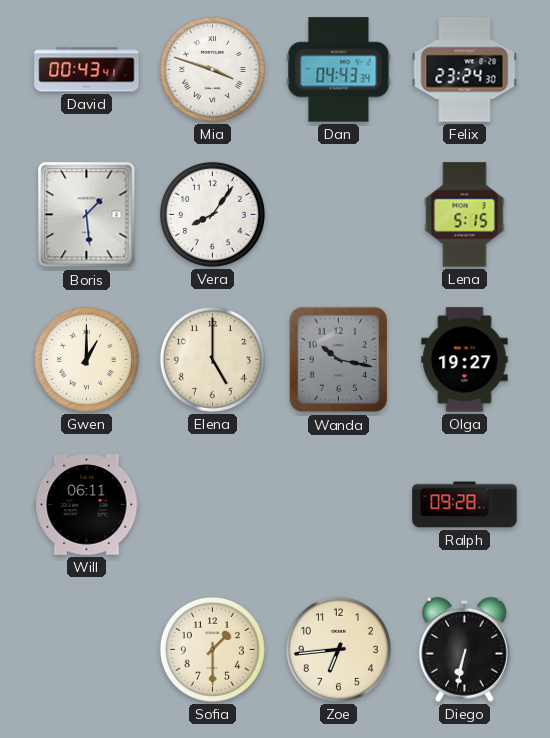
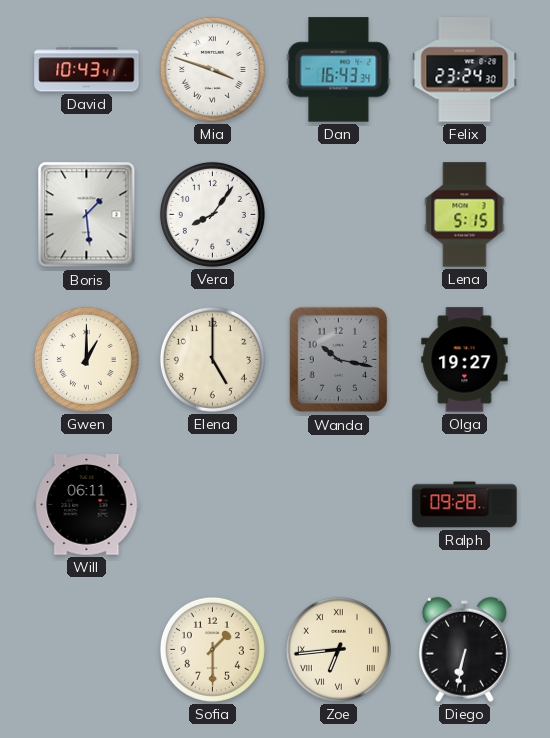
David: 00:43 -> 10:43
Dan: 04:43 -> 16:43
Zoe numerals: Arabic -> Roman
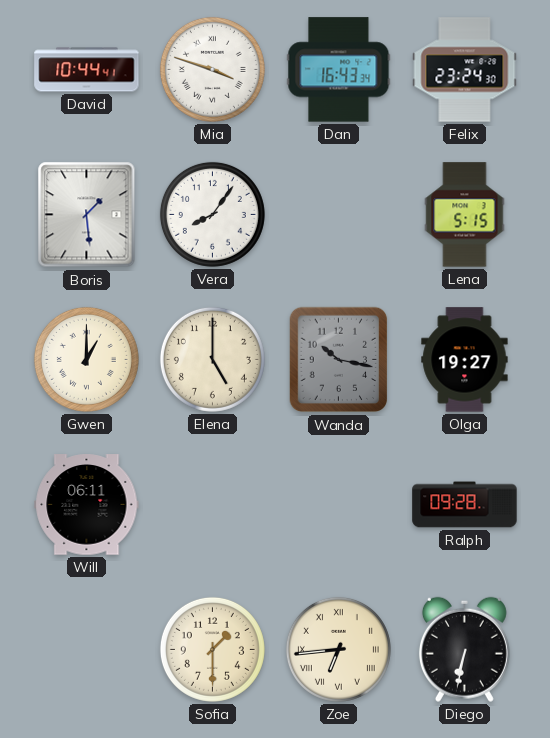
David: 10:43 -> 10:44
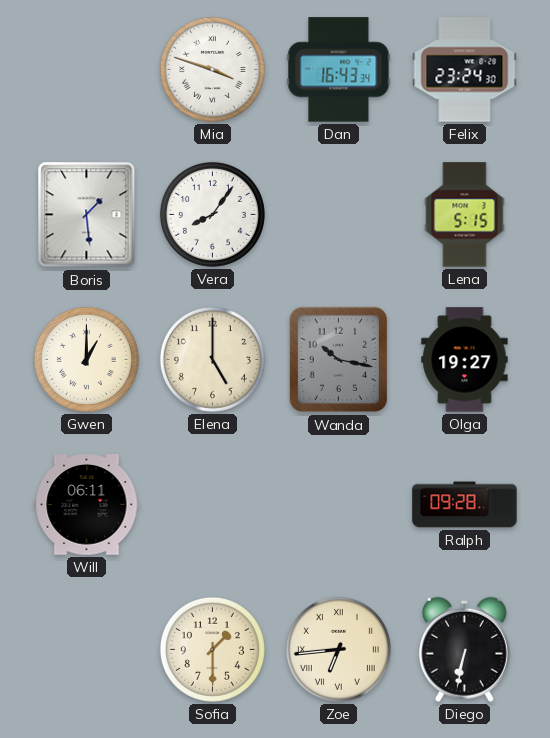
David: 10:44 -> none
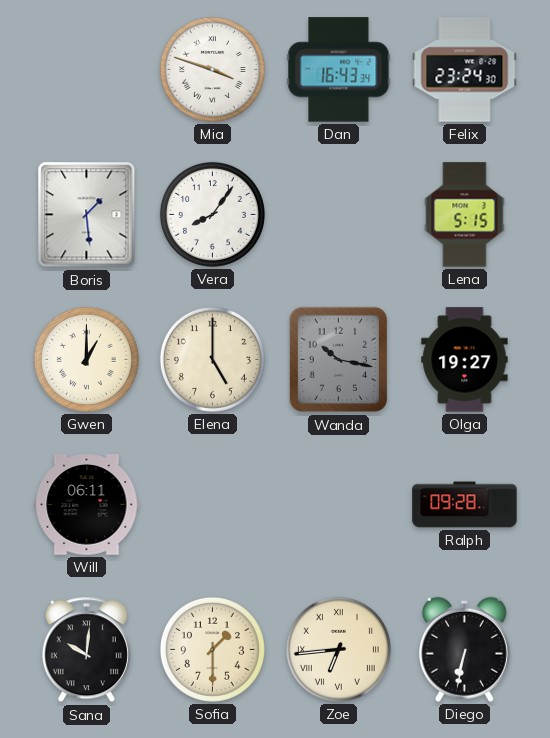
Sana: none -> 10:01
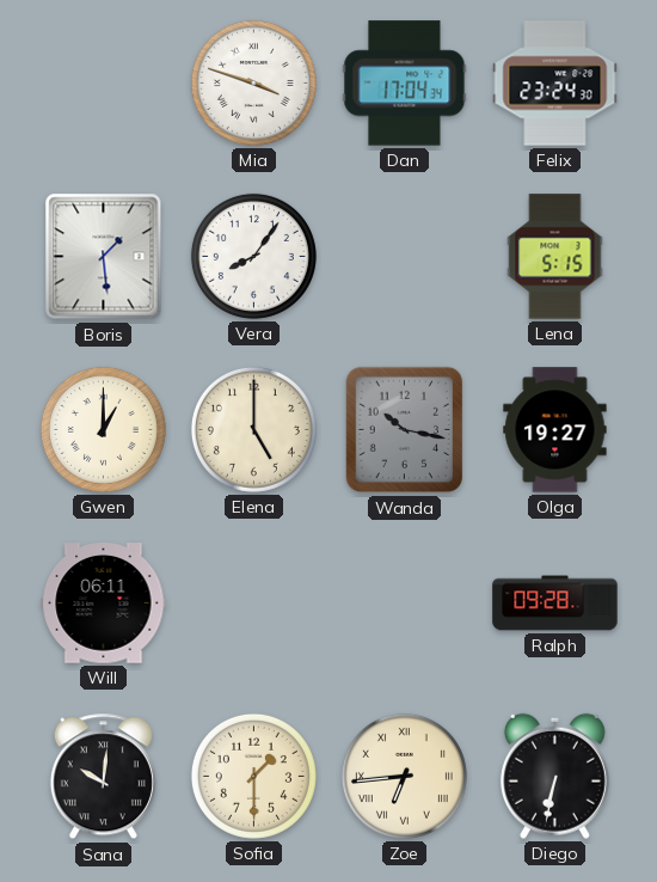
Dan: 16:43 -> 17:04
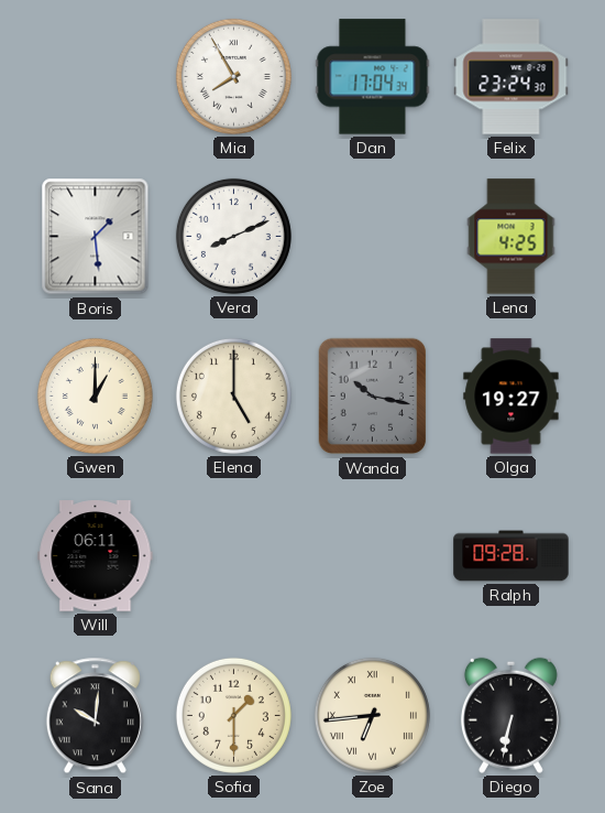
Mia: 3:48 -> 7:55
Vera: 8:06 -> 8:11
Lena: 5:15 -> 4:25
